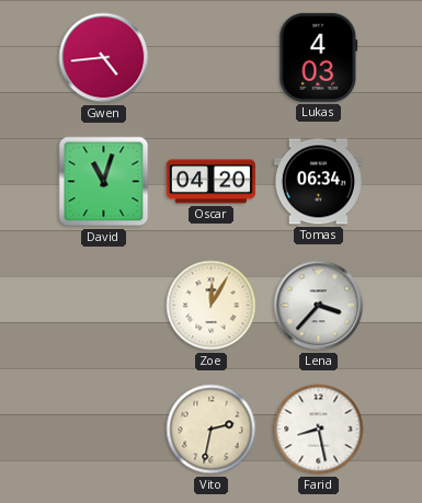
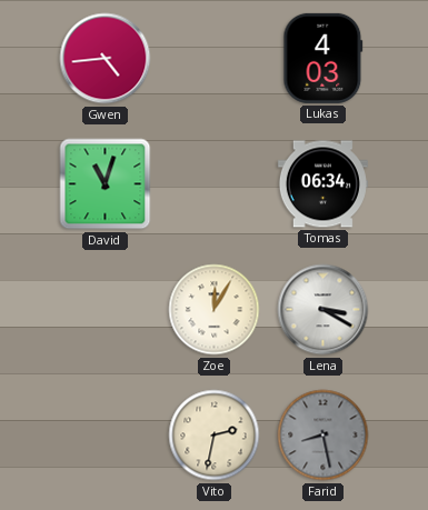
Oscar: 04:20 -> none
Lena: 3:37 -> 3:20
Farid dial: white -> grey
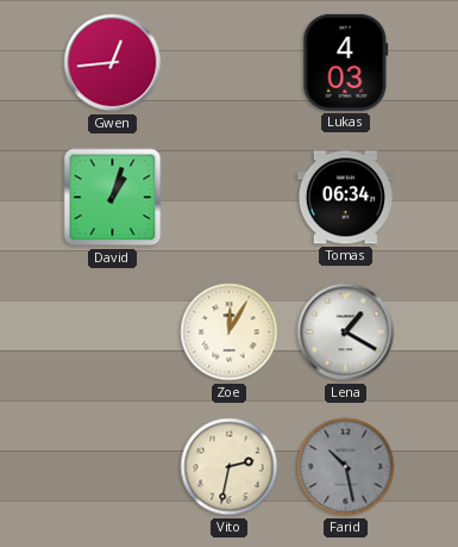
Gwen: 4:44 -> 12:44
David: 11:03 -> 1:03
Lena: 3:20 -> 1:20
Farid: 8:28 -> 10:28
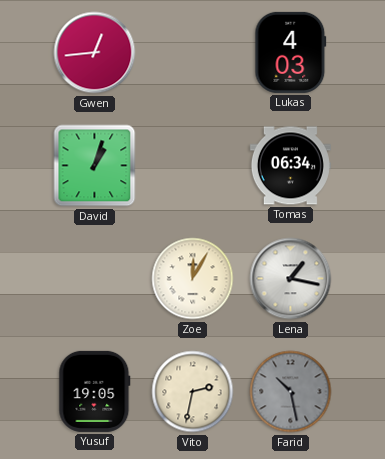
Lena: 1:20 -> 1:17
Yusuf: none -> 19:05
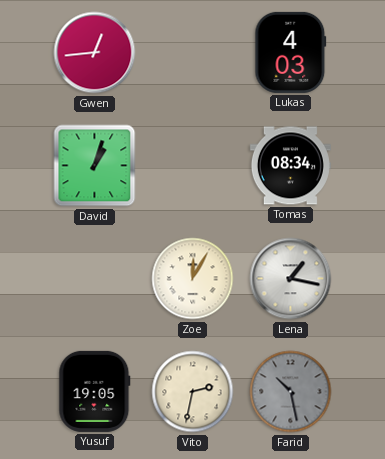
Tomas: 06:34 -> 08:34
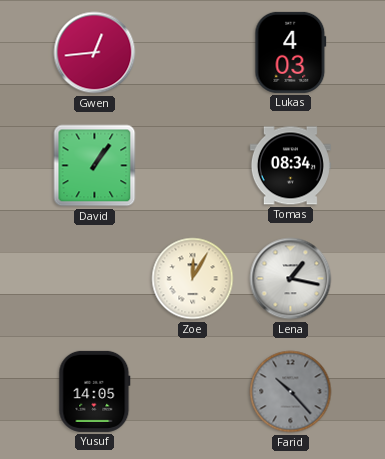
David: 1:03 -> 1:06
Yusuf: 19:05 -> 14:05
Vito: 2:32 -> none
Farid: 10:28 -> 10:23
